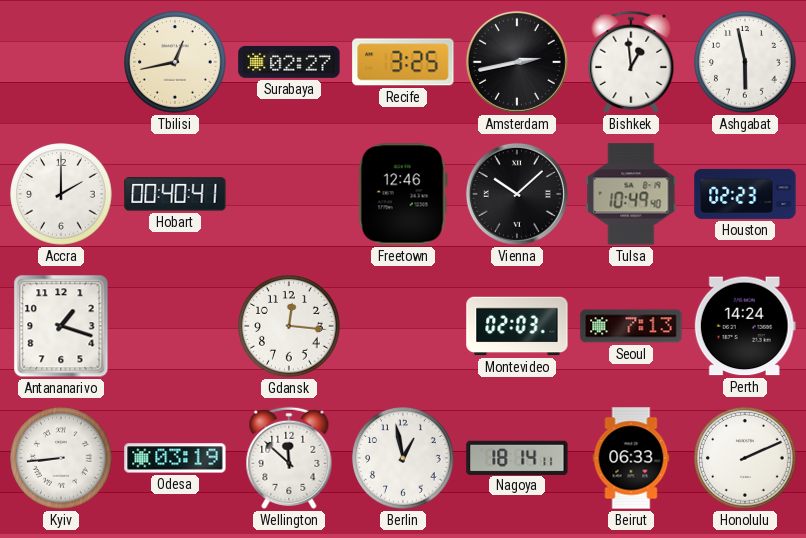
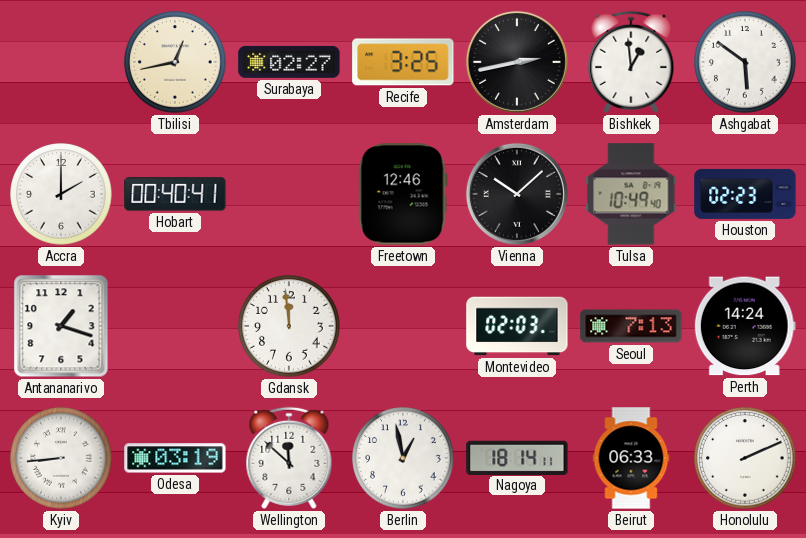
Ashgabat: 5:58 -> 5:51
Gdansk: 12:16 -> 11:59
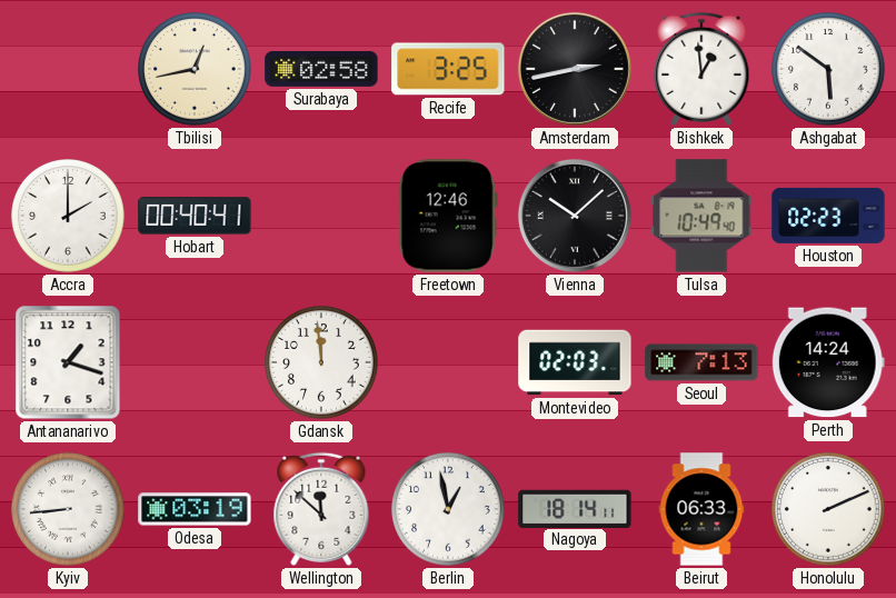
Surabaya: 02:27 -> 02:58
